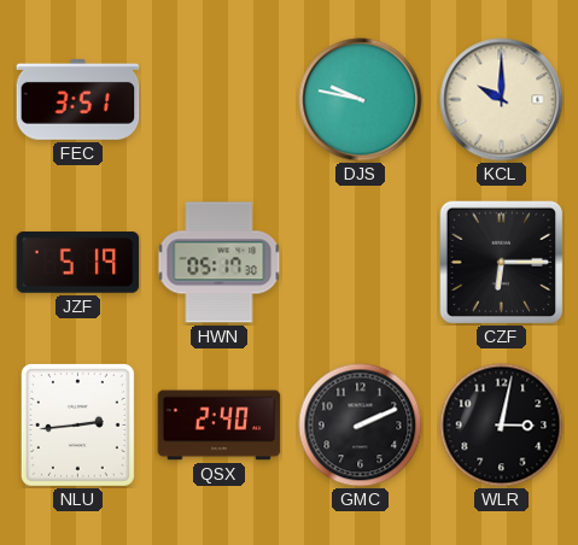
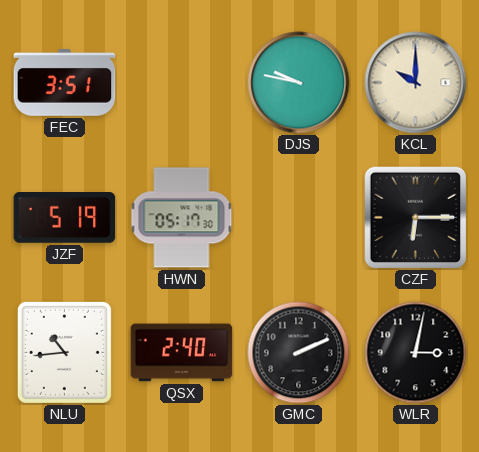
NLU: 2:44 -> 10:44
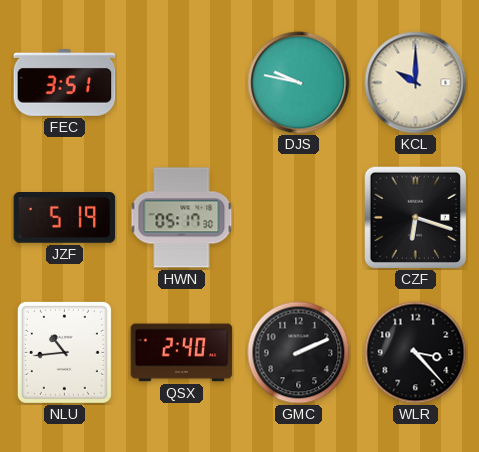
CZF: 6:15 -> 6:18
WLR: 3:02 -> 3:23
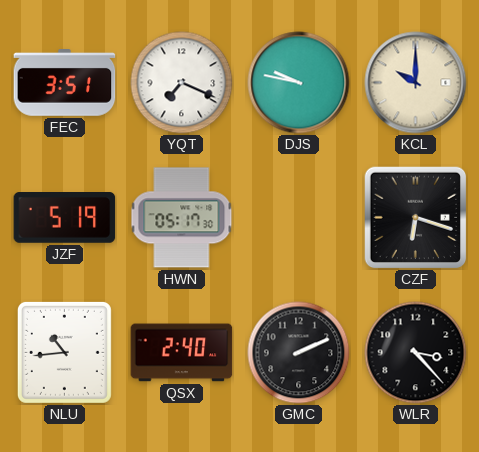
YQT: none -> 7:19
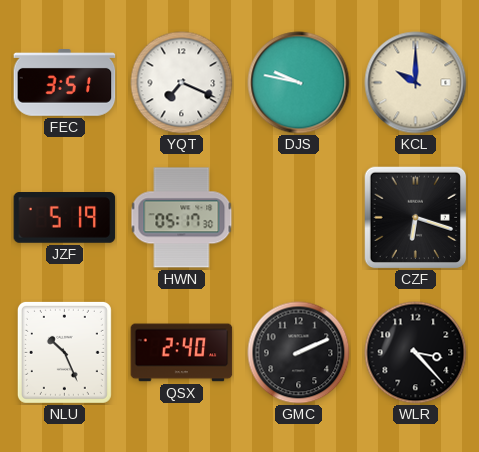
NLU: 10:44 -> 10:26
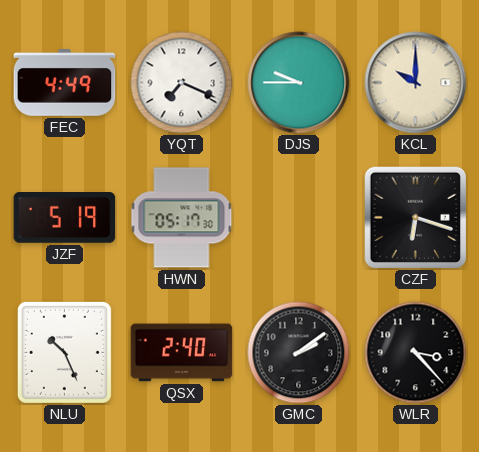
FEC: 3:51 -> 4:49
DJS: 9:47 -> 9:45
GMC: 2:11 -> 2:09
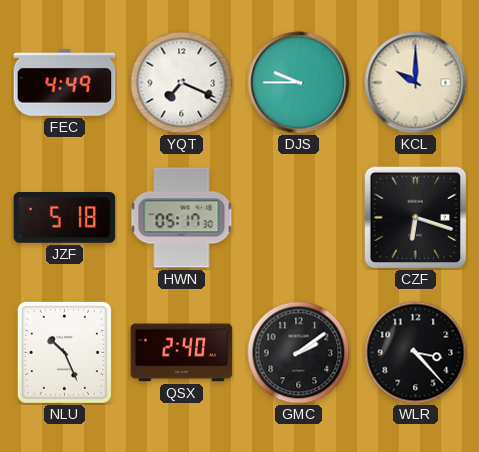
JZF: 5:19 -> 5:18
